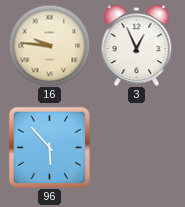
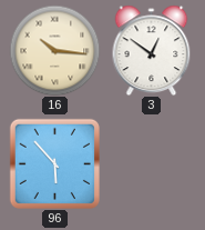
16: 9:46 -> 10:16
3: 12:56 -> 12:51
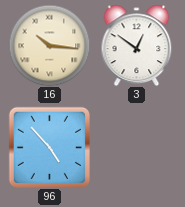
96: 5:53 -> 4:53
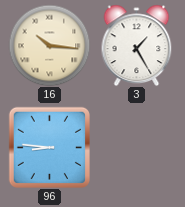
3: 12:51 -> 1:25
96: 4:53 -> 8:46
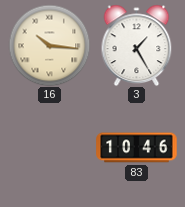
96: 8:46 -> none
83: none -> 10:46
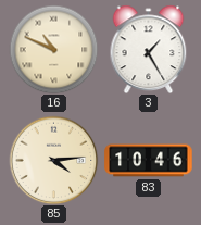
16: 10:16 -> 10:49
85: none -> 4:14
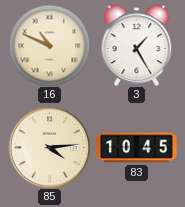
83: 10:46 -> 10:45
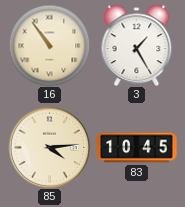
16: 10:49 -> 10:54
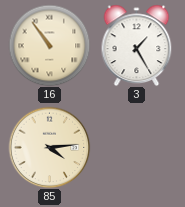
83: 10:45 -> none
